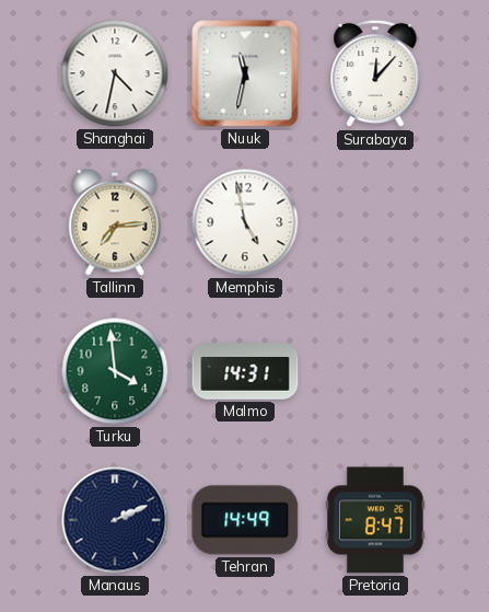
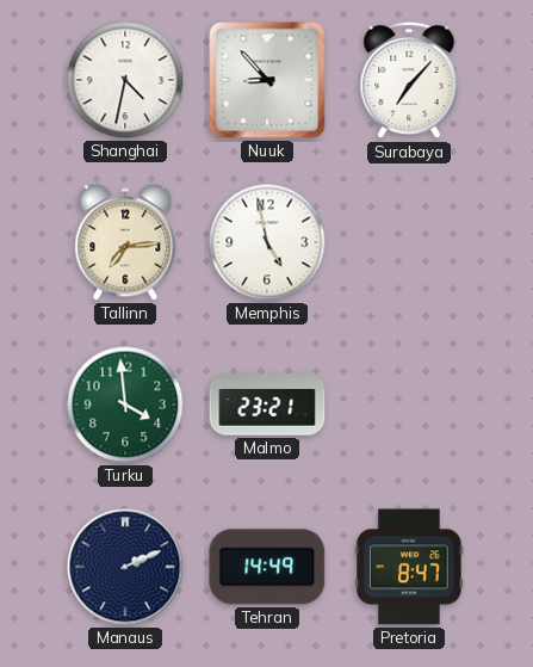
Nuuk: 11:32 -> 8:53
Surabaya: 12:07 -> 7:07
Malmo: 14:31 -> 23:21
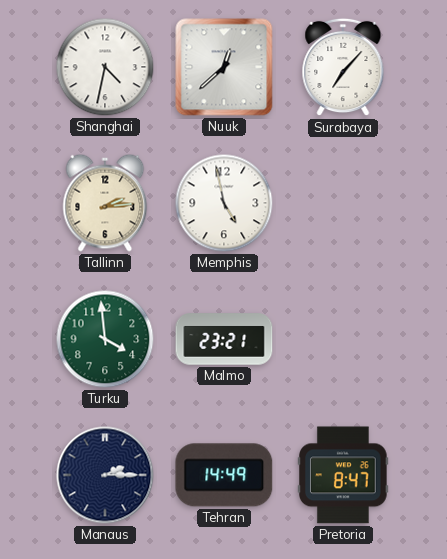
Nuuk: 8:53 -> 12:38
Tallinn: 7:14 -> 2:14
Manaus: 2:11 -> 2:15
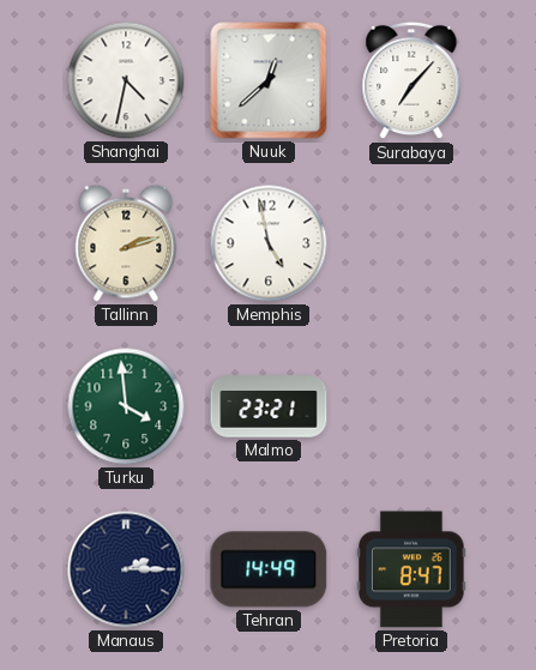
Tallinn: 2:14 -> 2:12
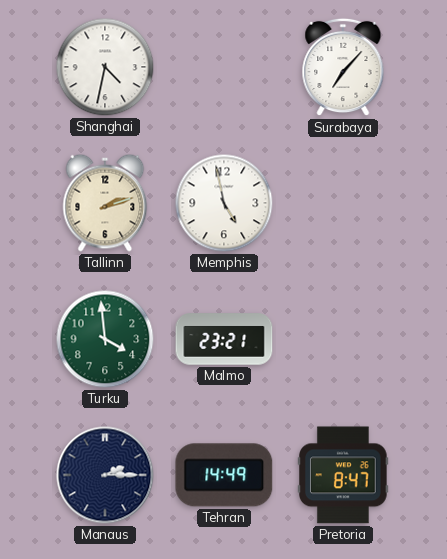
Nuuk: 12:38 -> none
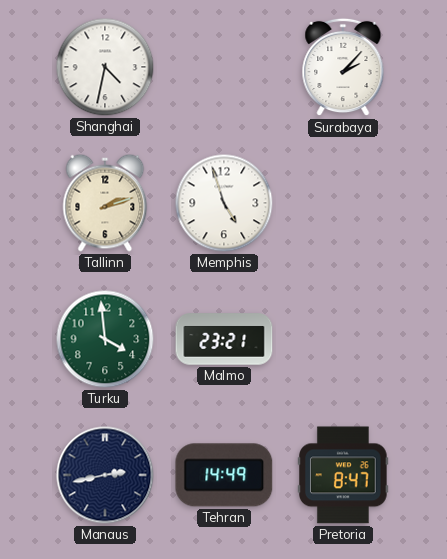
Surabaya: 7:07 -> 2:07
Memphis: 4:58 -> 4:57
Manaus: 2:15 -> 2:43
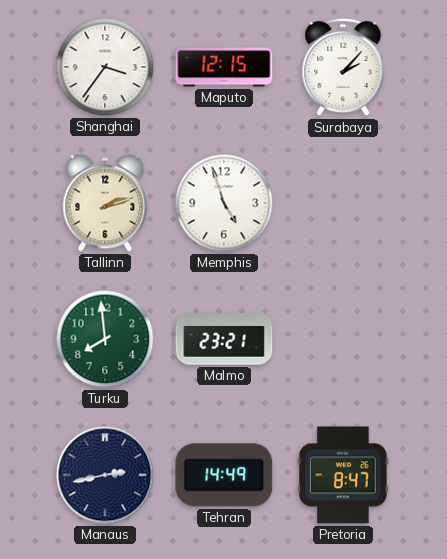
Shanghai: 4:32 -> 3:36
Maputo: none -> 12:15
Turku: 3:59 -> 7:59
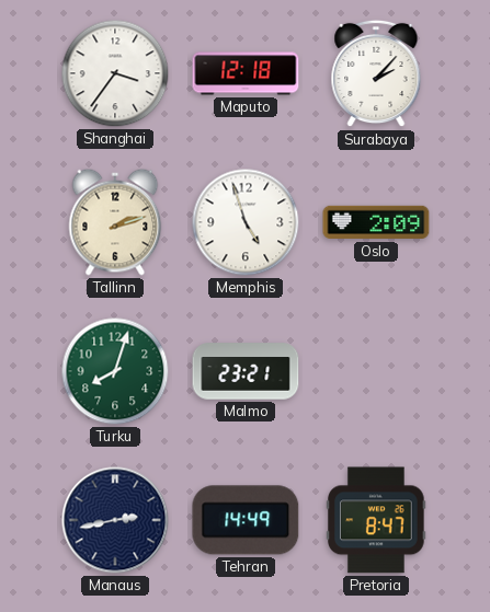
Maputo: 12:15 -> 12:18
Oslo: none -> 2:09
Turku: 7:59 -> 8:03
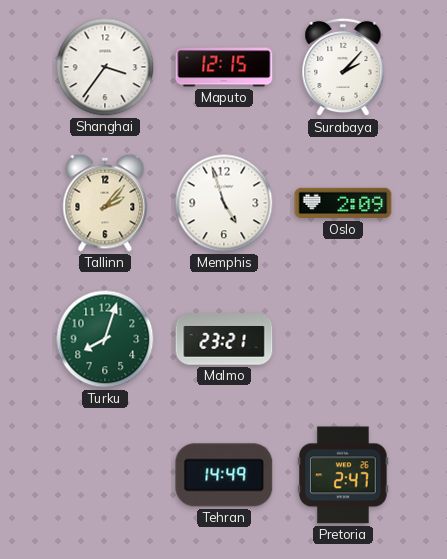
Maputo: 12:18 -> 12:15
Tallinn: 2:12 -> 2:07
Manaus: 2:43 -> none
Pretoria: 8:47 -> 2:47
